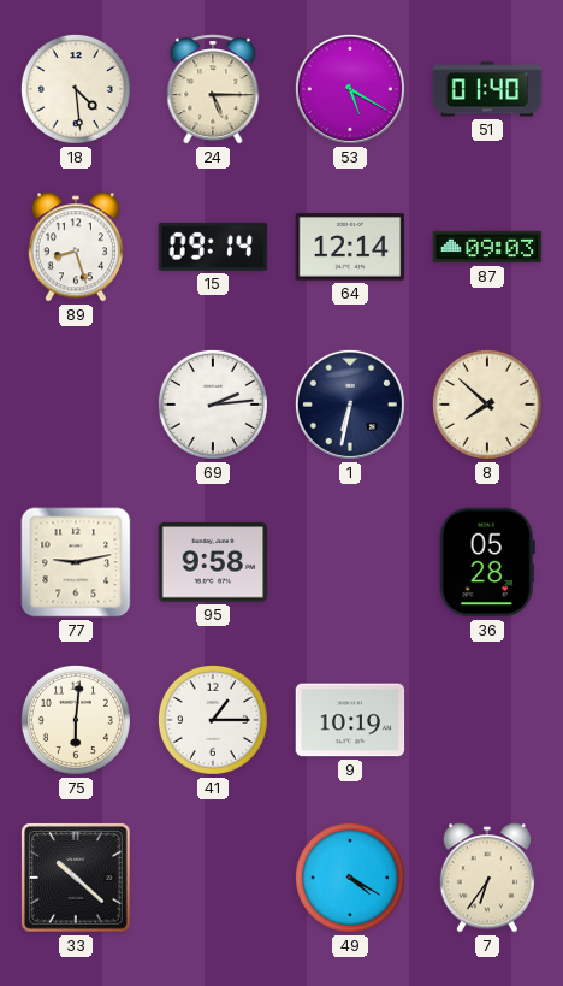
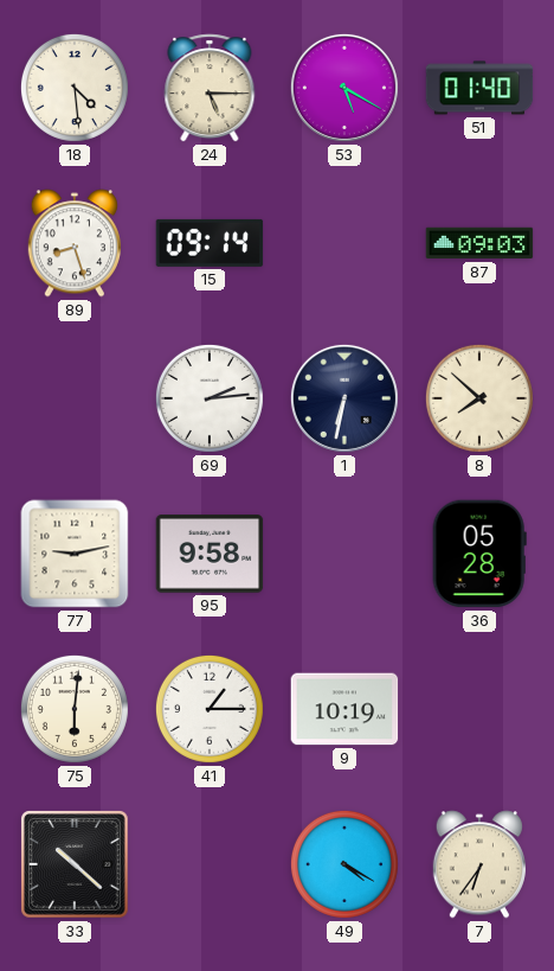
64: 12:14 -> none
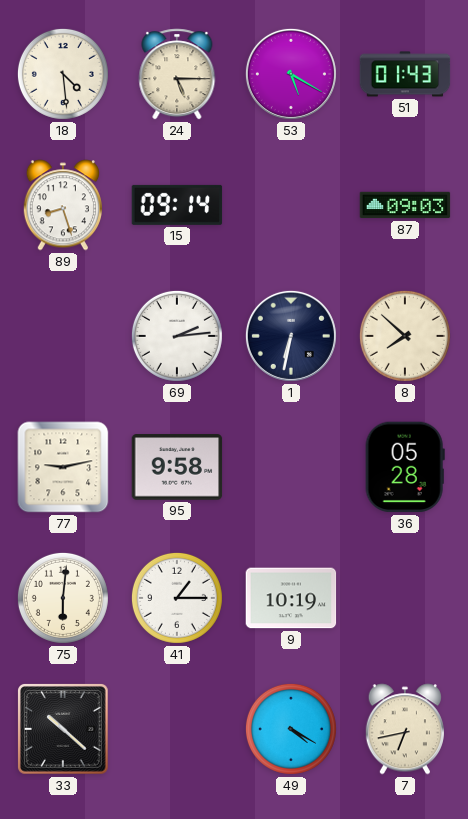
51: 01:40 -> 01:43
7: 6:36 -> 6:43
